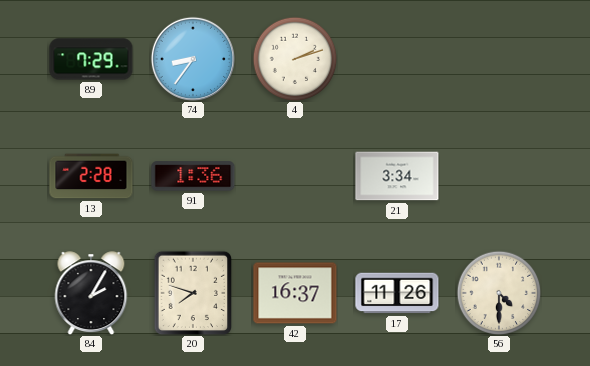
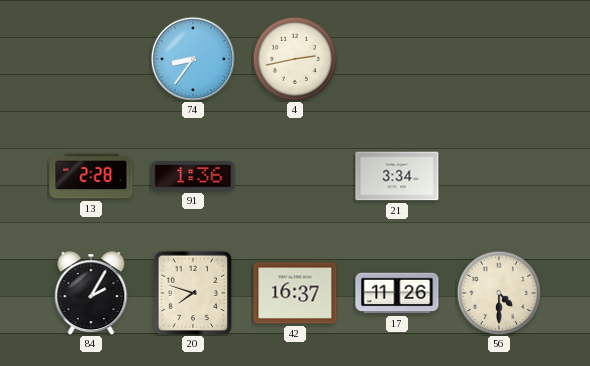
89: 7:29 -> none
4: 2:12 -> 2:43
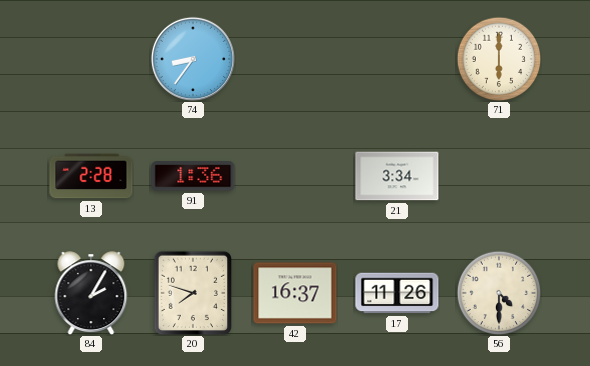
4: 2:43 -> none
71: none -> 6:00
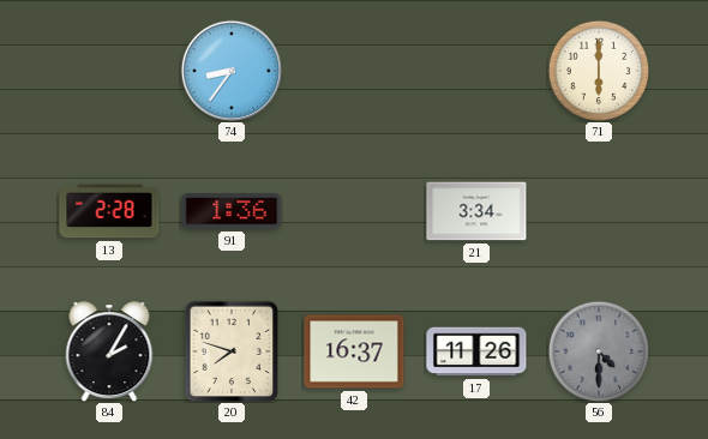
56 dial: cream -> grey
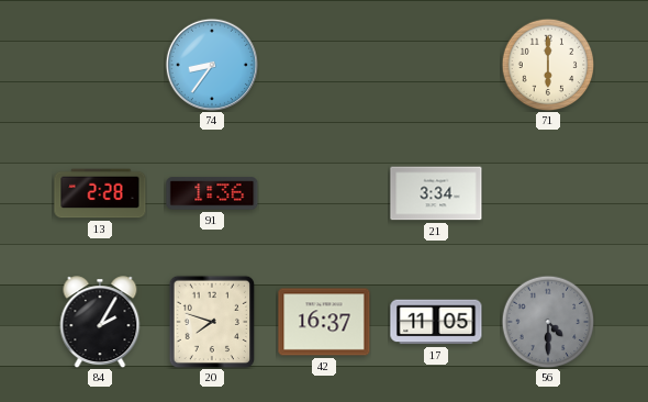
17: 11:26 -> 11:05
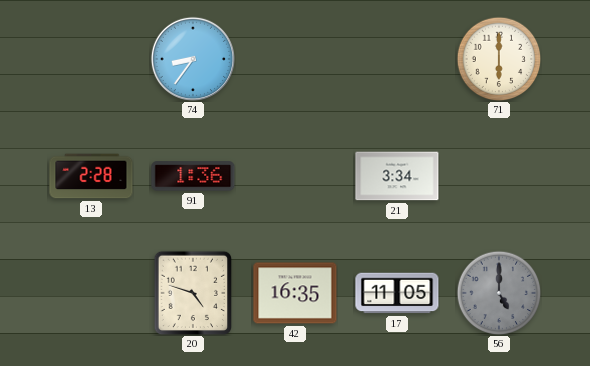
84: 2:05 -> none
20: 7:48 -> 4:48
42: 16:37 -> 16:35
56: 4:30 -> 5:00
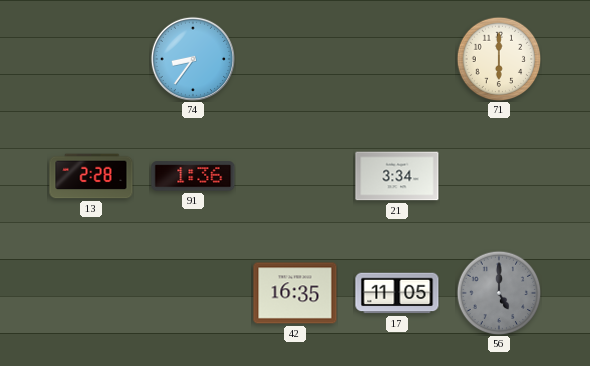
20: 4:48 -> none
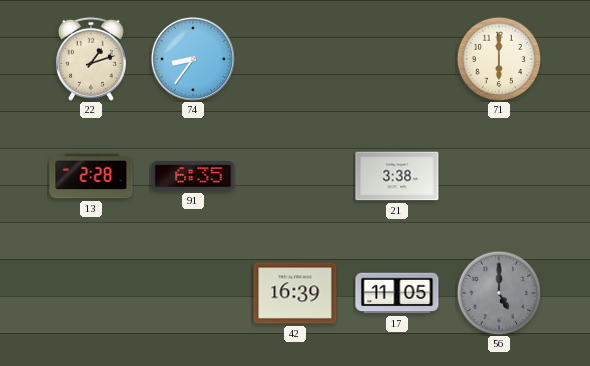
22: none -> 1:12
91: 1:36 -> 6:35
21: 3:34 -> 3:38
42: 16:35 -> 16:39
